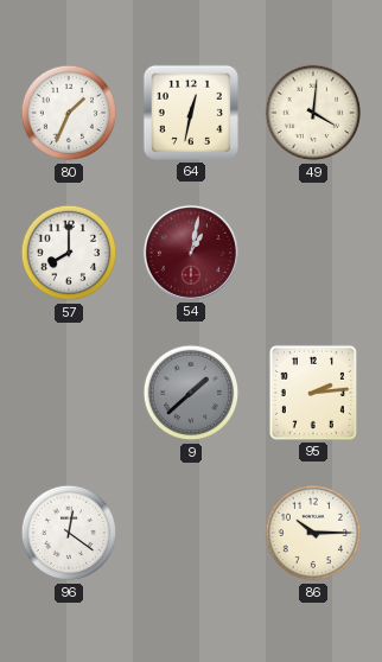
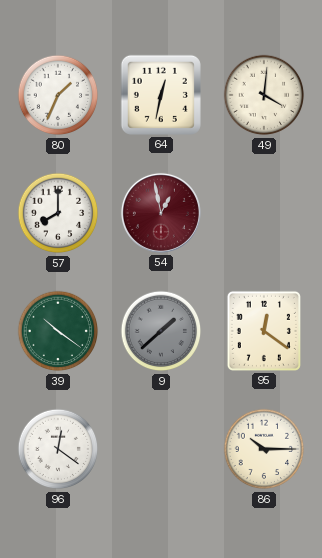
54: 1:02 -> 12:58
39: none -> 10:21
95: 2:14 -> 12:21
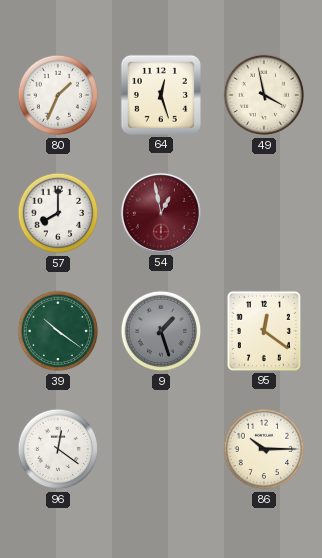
64: 12:32 -> 12:27
49: 4:01 -> 3:58
9: 1:38 -> 1:27
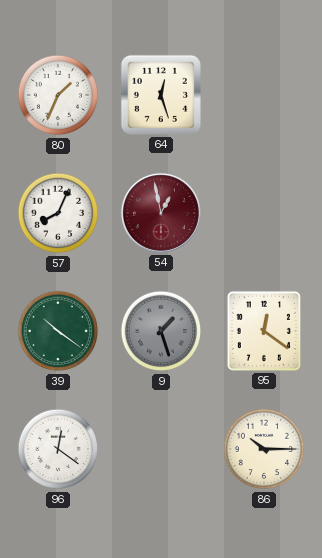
49: 3:58 -> none
57: 8:00 -> 8:04
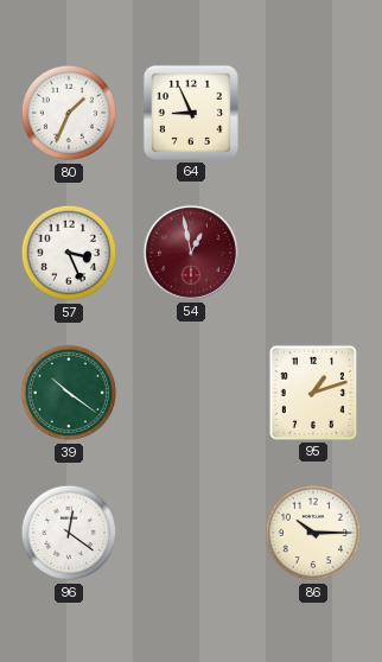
64: 12:27 -> 8:56
57: 8:04 -> 3:26
9: 1:27 -> none
95: 12:21 -> 1:12
